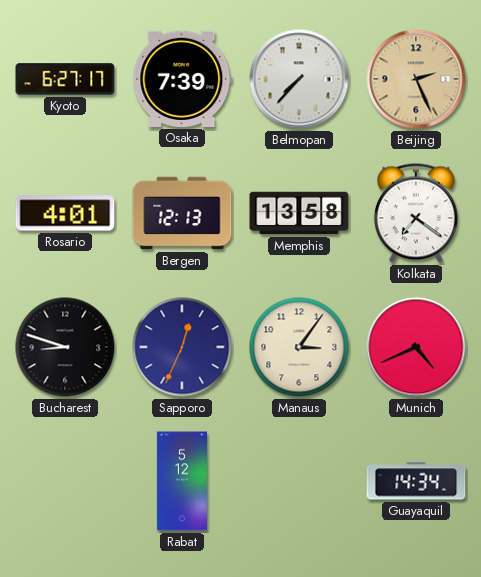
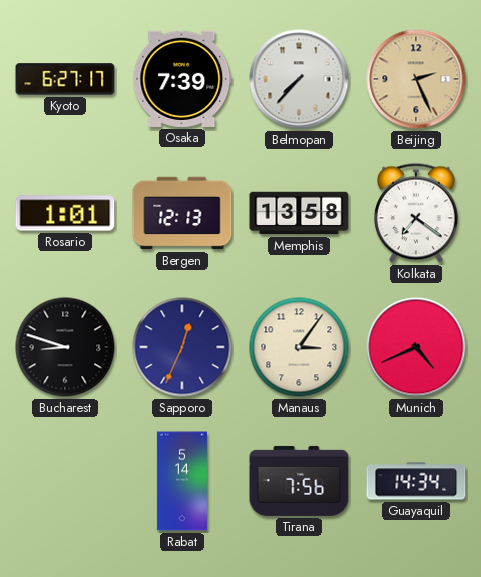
Rosario: 4:01 -> 1:01
Rabat: 5:12 -> 5:14
Tirana: none -> 7:56
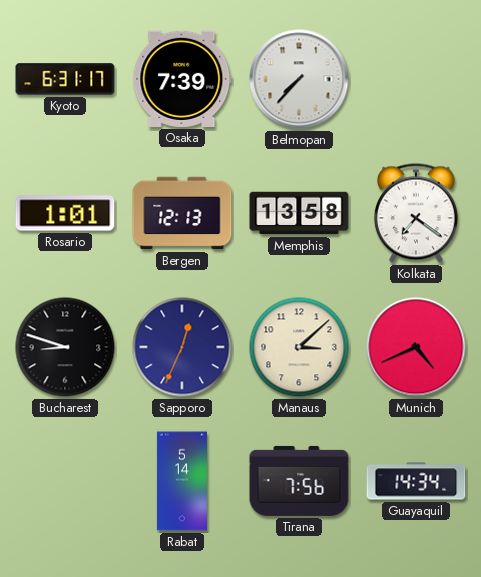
Kyoto: 6:27 -> 6:31
Beijing: 2:26 -> none
Manaus: 3:06 -> 3:08
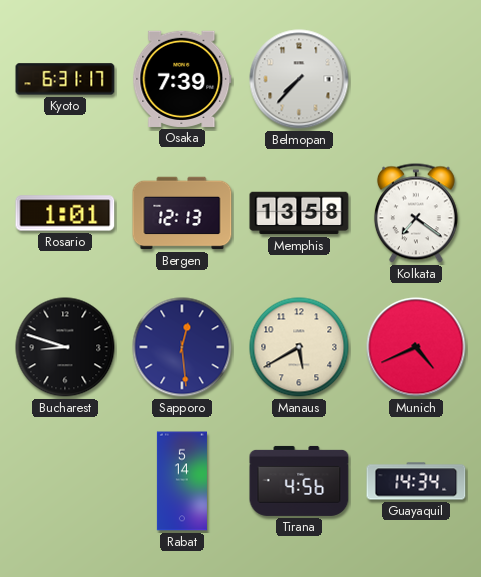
Sapporo: 12:34 -> 12:29
Manaus: 3:08 -> 5:40
Tirana: 7:56 -> 4:56
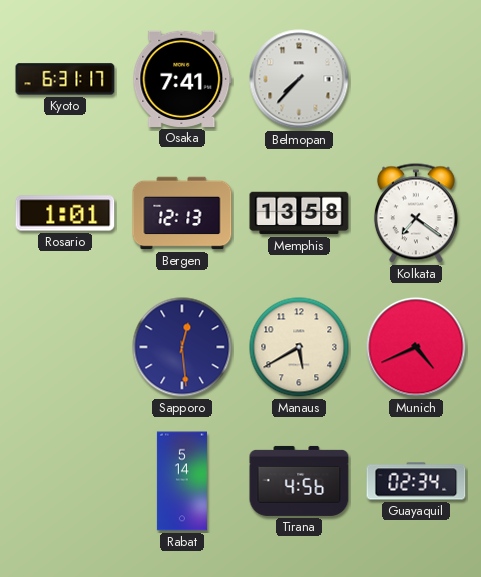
Osaka: 7:39 -> 7:41
Bucharest: 8:48 -> none
Guayaquil: 14:34 -> 02:34
